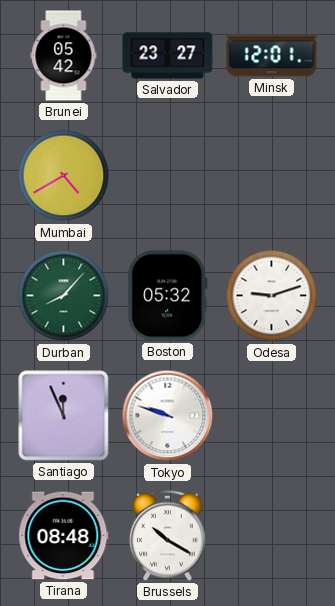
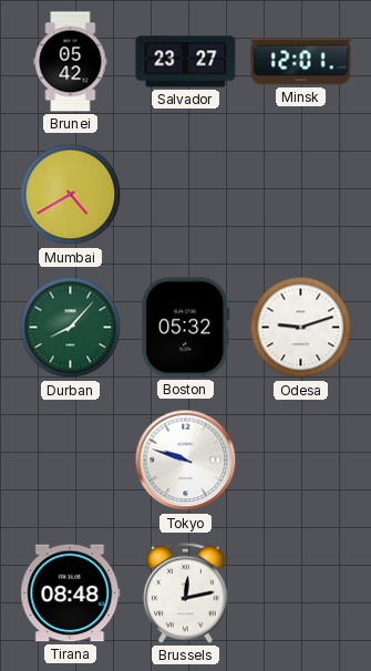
Santiago: 11:56 -> none
Brussels: 10:20 -> 12:13
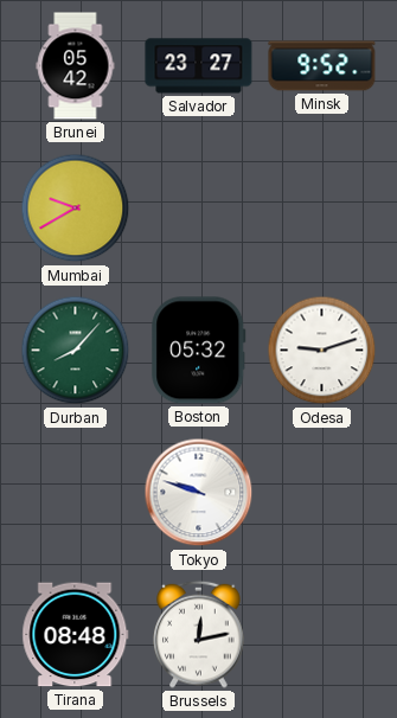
Minsk: 12:01 -> 9:52
Mumbai: 4:40 -> 9:40
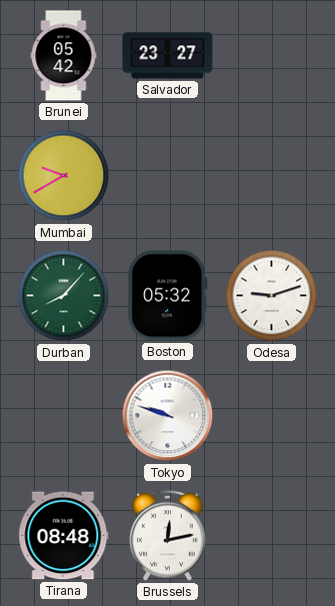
Minsk: 9:52 -> none
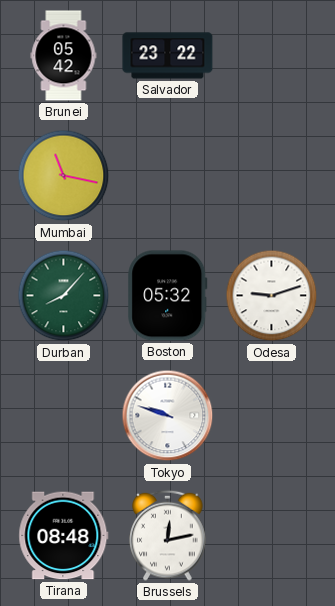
Salvador: 23:27 -> 23:22
Mumbai: 9:40 -> 11:17
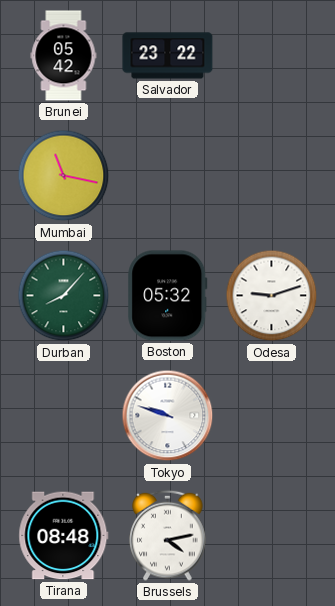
Brussels: 12:13 -> 4:13
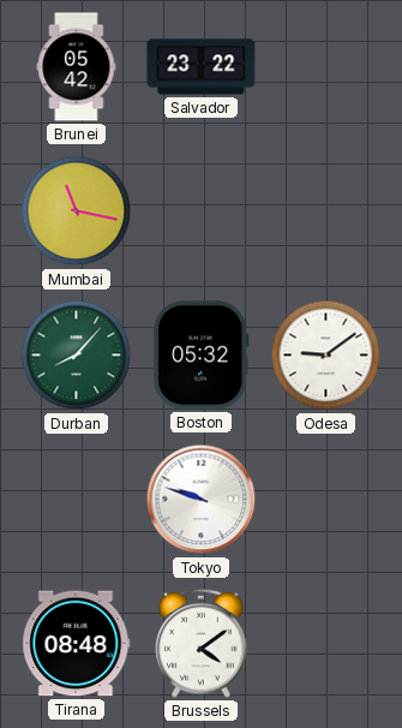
Odesa: 9:12 -> 9:09
Brussels: 4:13 -> 4:09
